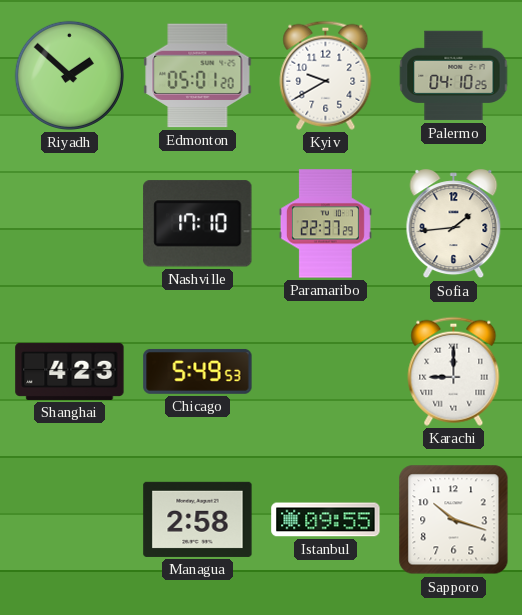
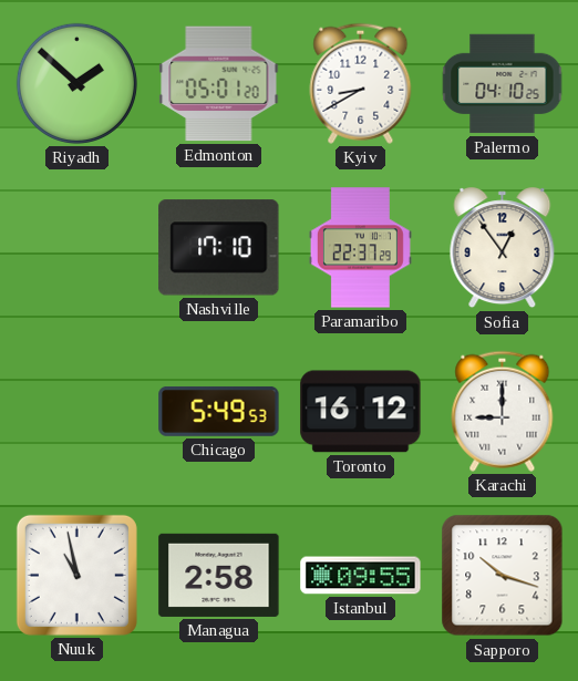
Kyiv: 9:40 -> 8:40
Sofia: 1:44 -> 12:54
Shanghai: 4:23 -> none
Toronto: none -> 16:12
Nuuk: none -> 10:58
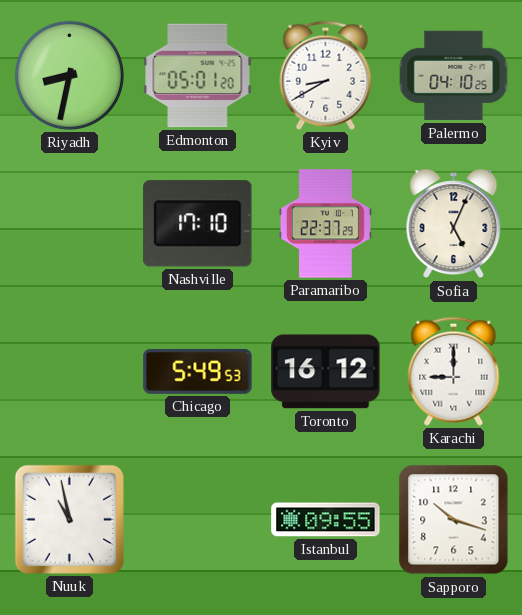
Riyadh: 1:52 -> 8:32
Sofia: 12:54 -> 5:04
Managua: 2:58 -> none
